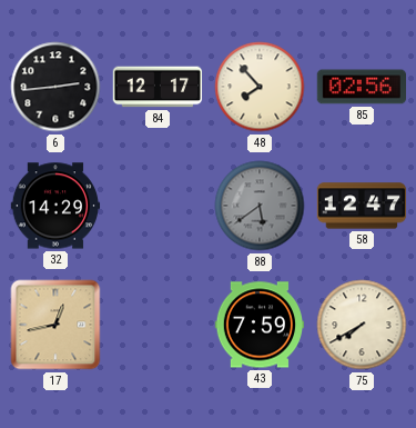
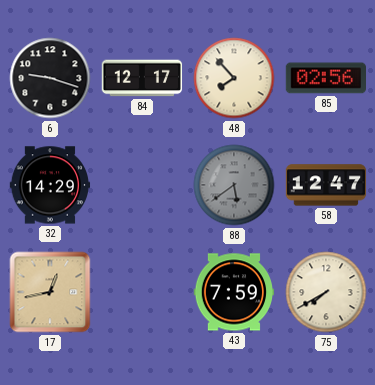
6: 2:44 -> 9:18
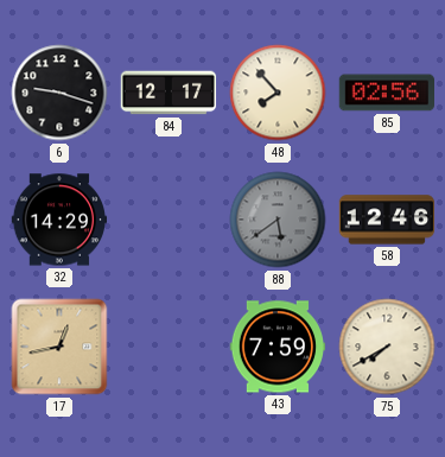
58: 12:47 -> 12:46
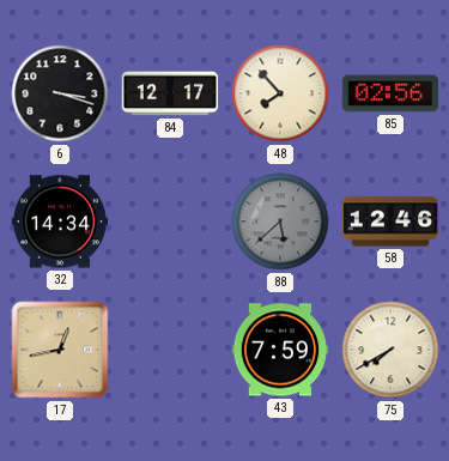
6: 9:18 -> 3:18
32: 14:29 -> 14:34
88: 5:39 -> 5:38
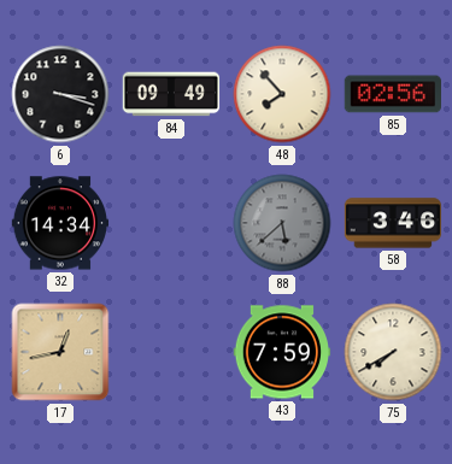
84: 12:17 -> 09:49
58: 12:46 -> 3:46
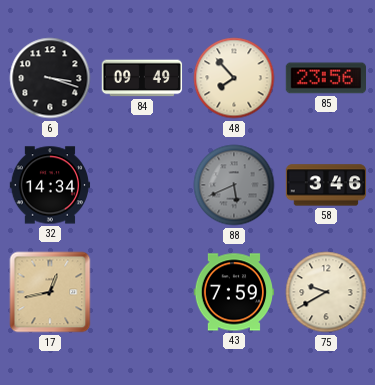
85: 02:56 -> 23:56
88: 5:38 -> 5:41
75: 7:40 -> 9:40
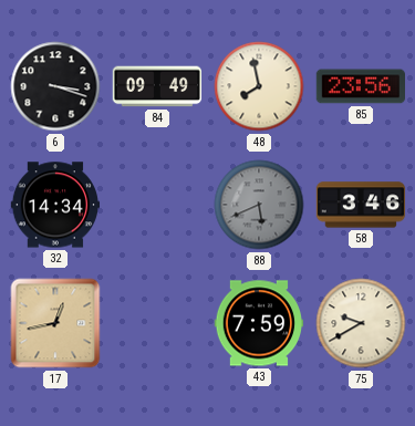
48: 7:53 -> 7:58
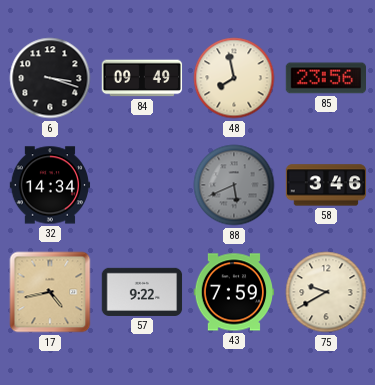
17: 12:43 -> 4:43
57: none -> 9:22
